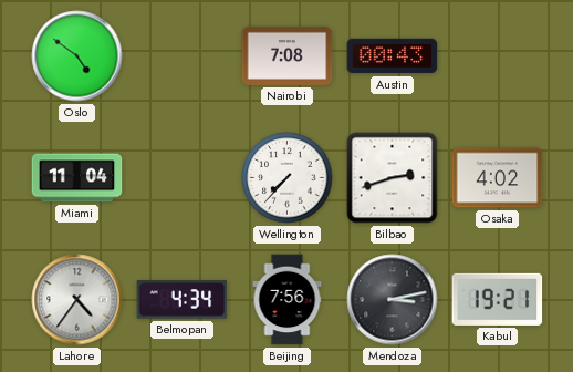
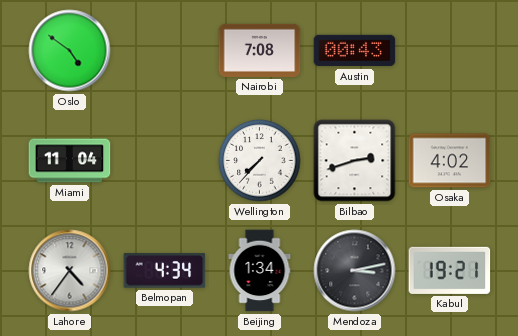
Beijing: 7:56 -> 1:34
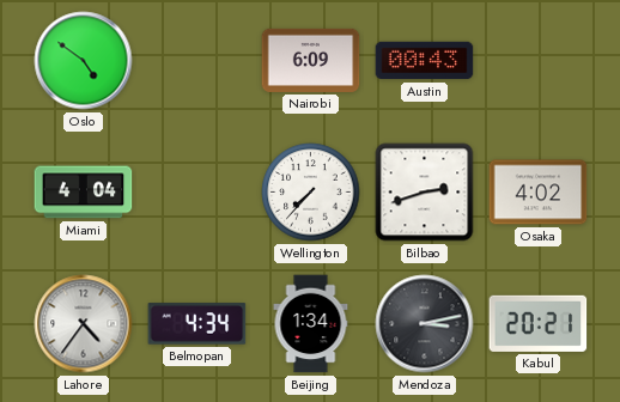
Nairobi: 7:08 -> 6:09
Miami: 11:04 -> 4:04
Kabul: 19:21 -> 20:21
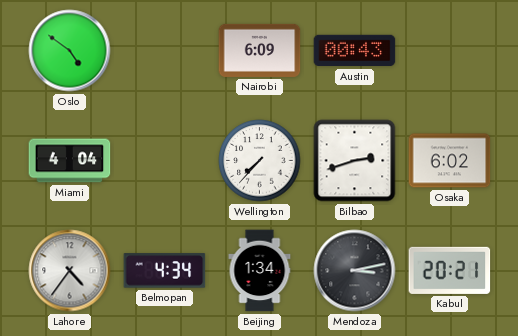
Osaka: 4:02 -> 6:02
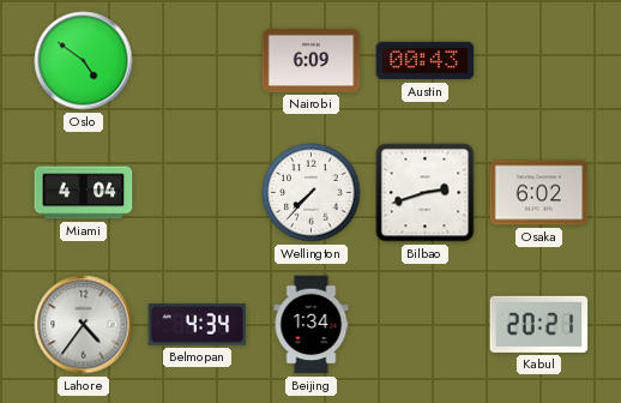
Mendoza: 3:13 -> none
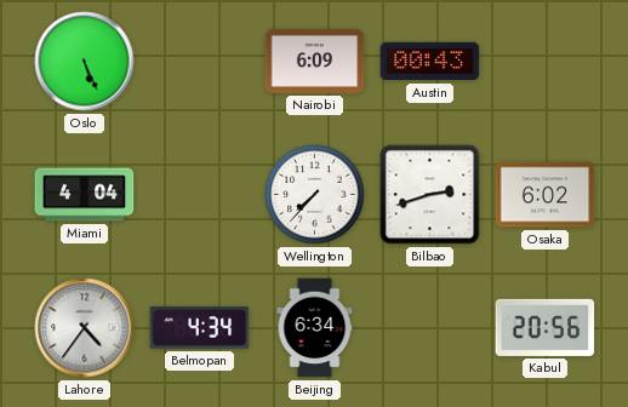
Oslo: 4:51 -> 5:26
Beijing: 1:34 -> 6:34
Kabul: 20:21 -> 20:56
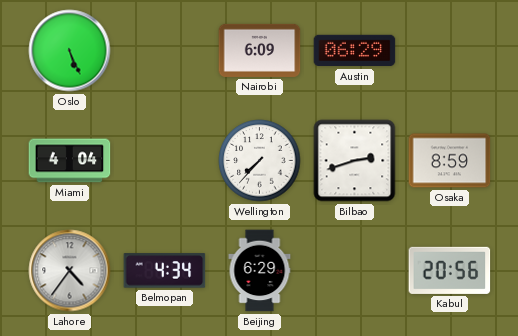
Austin: 00:43 -> 06:29
Osaka: 6:02 -> 8:59
Beijing: 6:34 -> 6:29
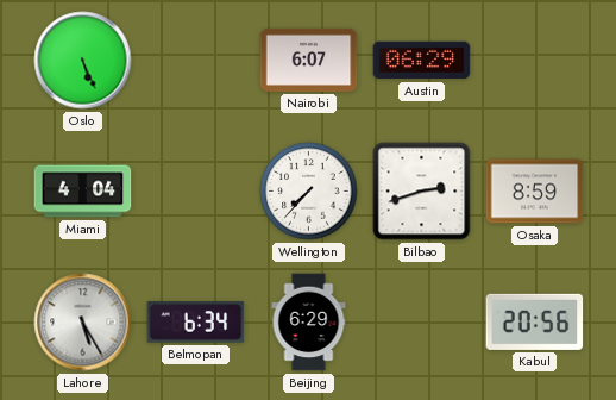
Nairobi: 6:09 -> 6:07
Lahore: 4:36 -> 5:25
Belmopan: 4:34 -> 6:34
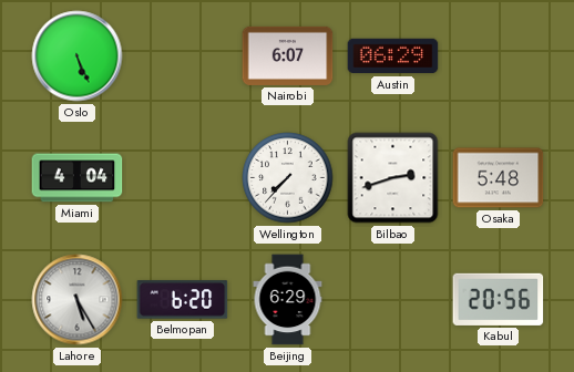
Osaka: 8:59 -> 5:48
Belmopan: 6:34 -> 6:20
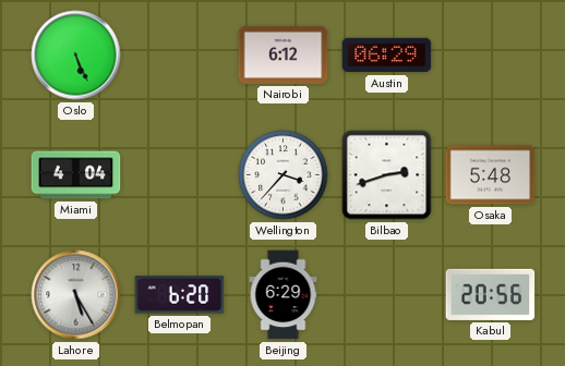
Nairobi: 6:07 -> 6:12
Wellington: 7:37 -> 3:37
